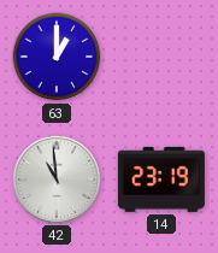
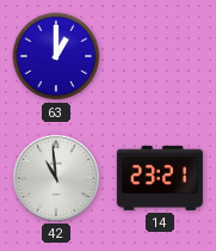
14: 23:19 -> 23:21
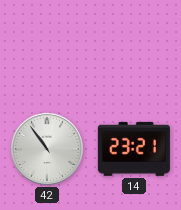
63: 1:00 -> none
42: 10:59 -> 10:54
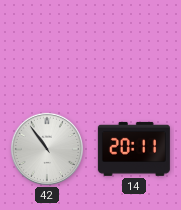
14: 23:21 -> 20:11
